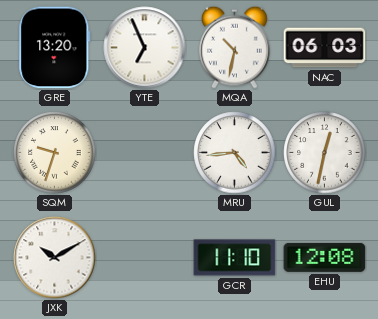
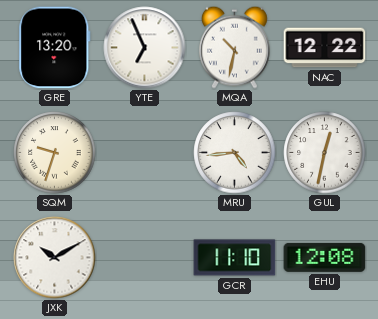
NAC: 06:03 -> 12:22
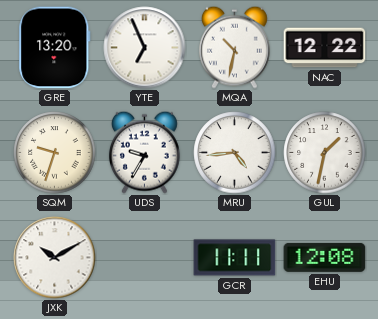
UDS: none -> 9:35
GUL: 12:32 -> 1:32
GCR: 11:10 -> 11:11
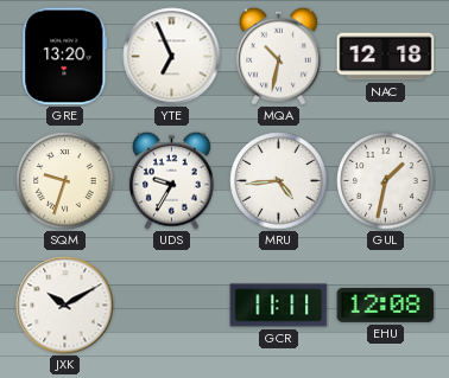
NAC: 12:22 -> 12:18
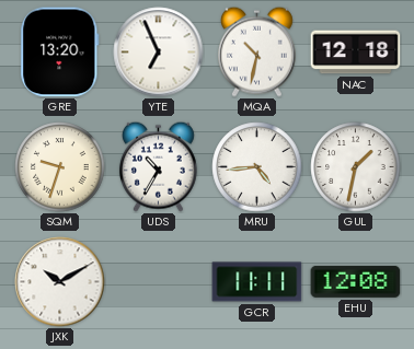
UDS: 9:35 -> 10:35
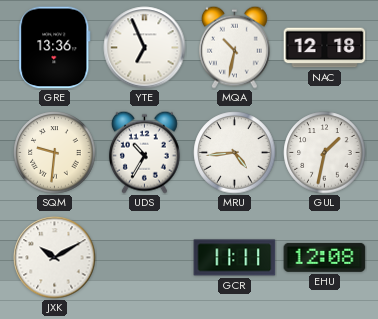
GRE: 13:20 -> 13:36
SQM: 9:33 -> 9:31
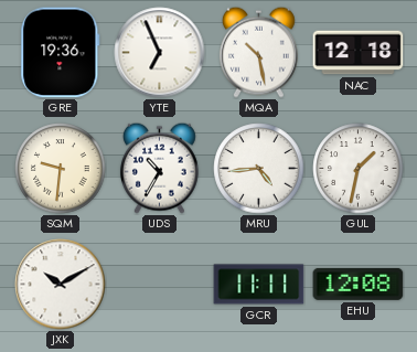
GRE: 13:36 -> 19:36
MQA: 10:32 -> 10:28
